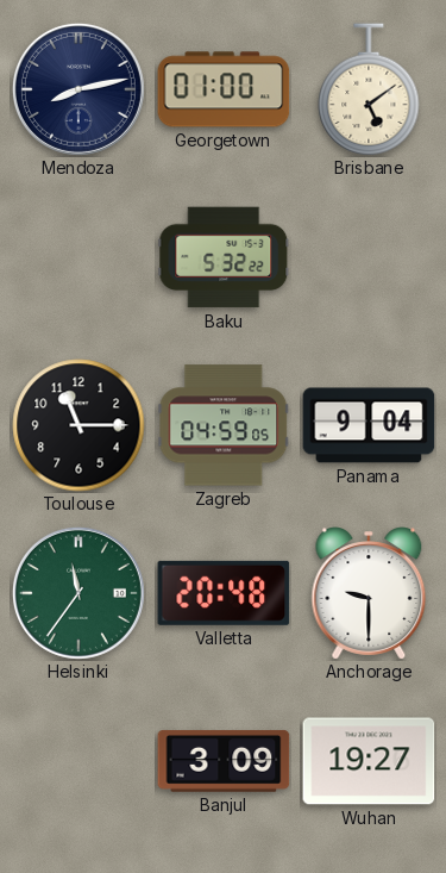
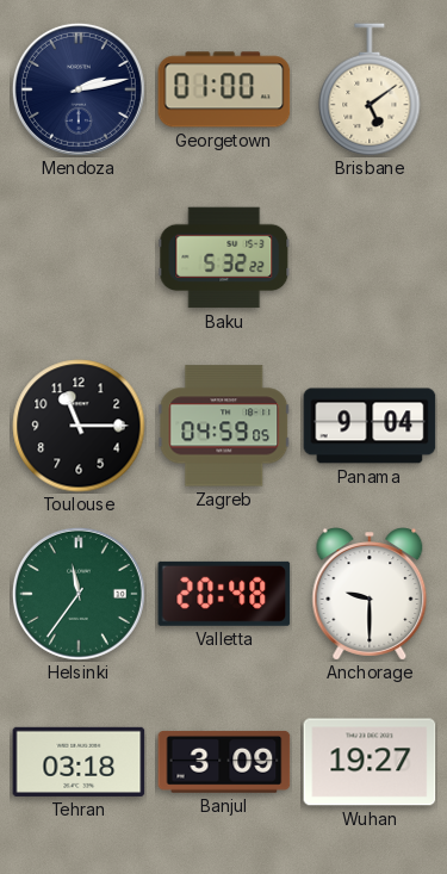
Mendoza: 8:13 -> 2:13
Tehran: none -> 03:18
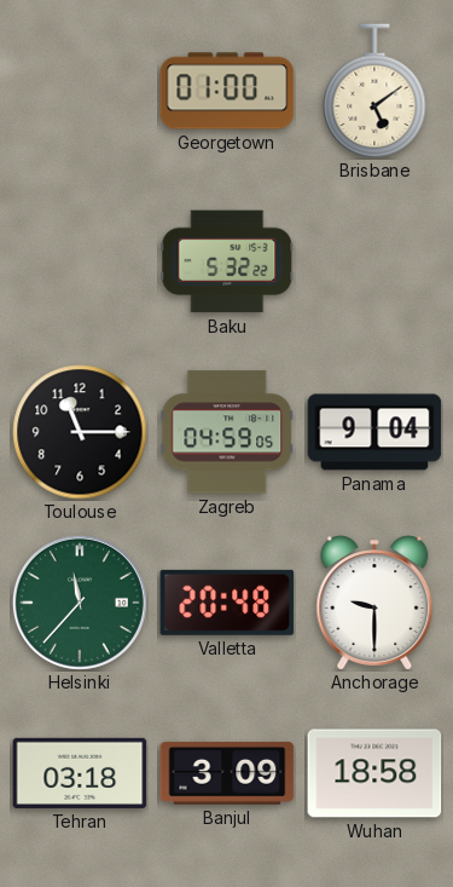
Mendoza: 2:13 -> none
Helsinki: 11:36 -> 11:37
Wuhan: 19:27 -> 18:58
